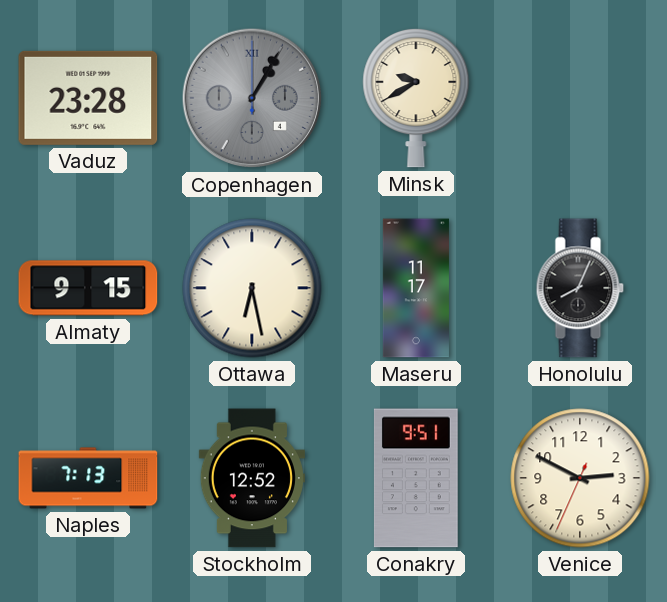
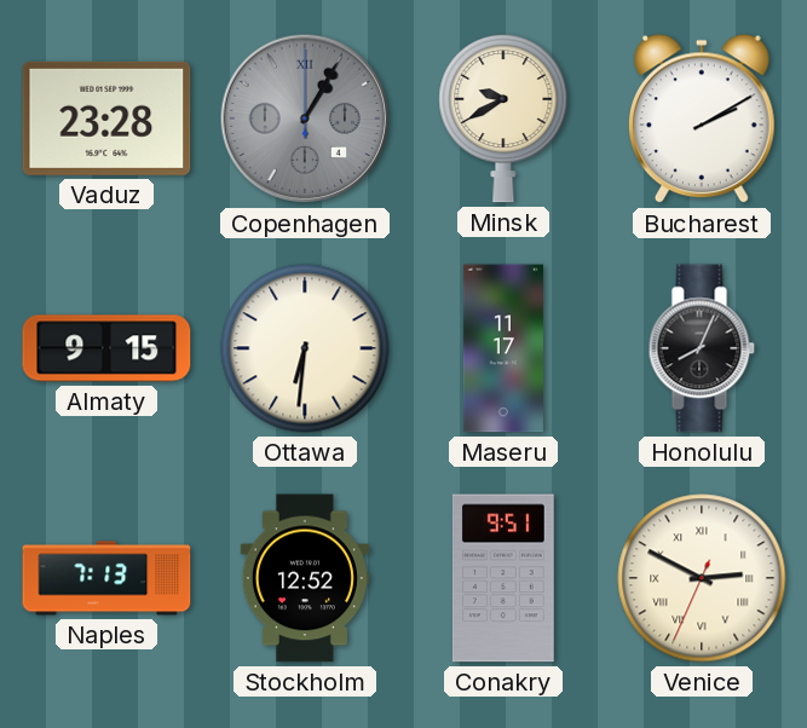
Bucharest: none -> 2:10
Ottawa: 6:28 -> 6:31
Venice numerals: Arabic -> Roman
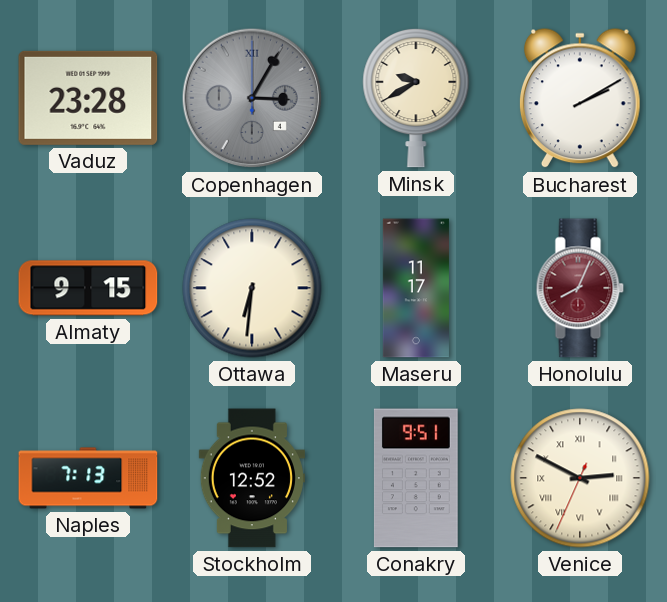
Copenhagen: 1:05 -> 3:05
Honolulu dial: black -> burgundy
